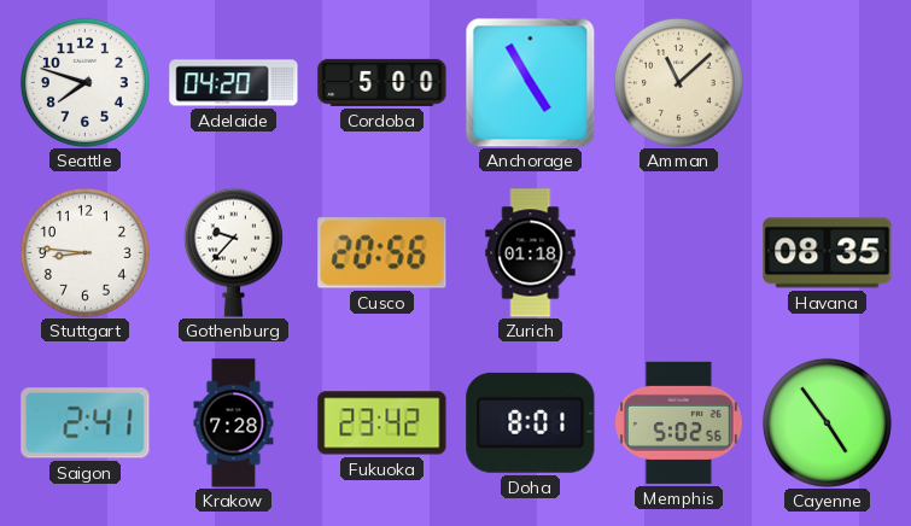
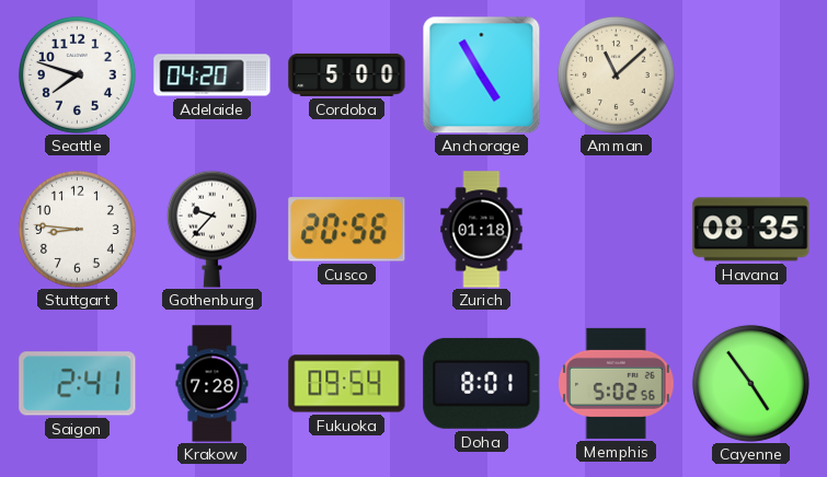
Fukuoka: 23:42 -> 09:54
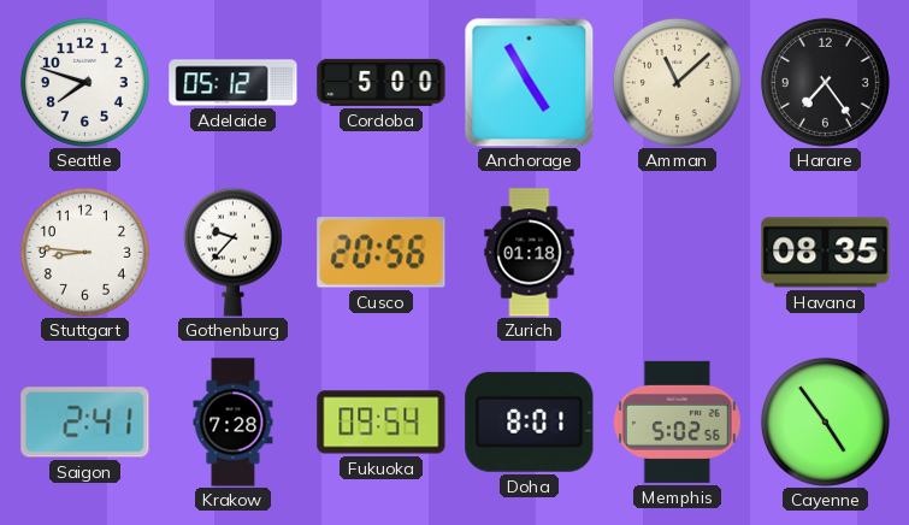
Adelaide: 04:20 -> 05:12
Harare: none -> 7:24
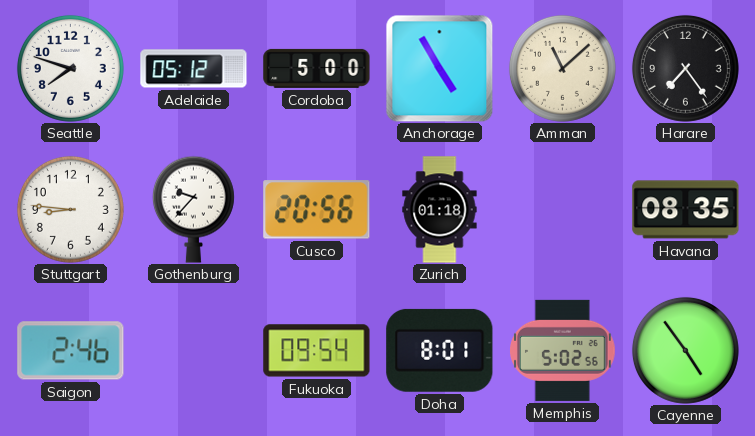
Saigon: 2:41 -> 2:46
Krakow: 7:28 -> none
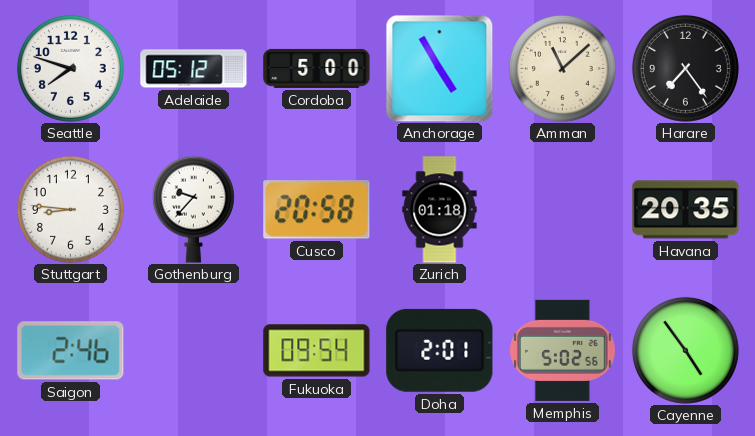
Cusco: 20:56 -> 20:58
Havana: 08:35 -> 20:35
Doha: 8:01 -> 2:01
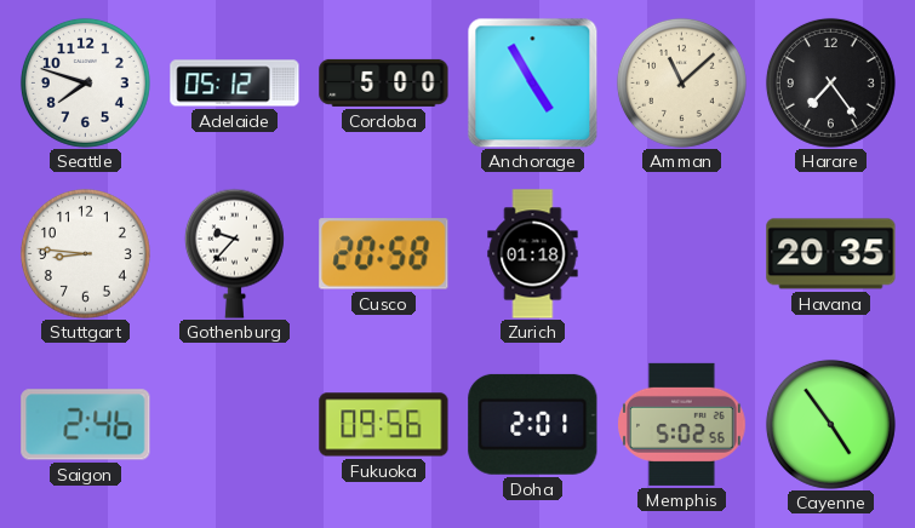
Fukuoka: 09:54 -> 09:56
